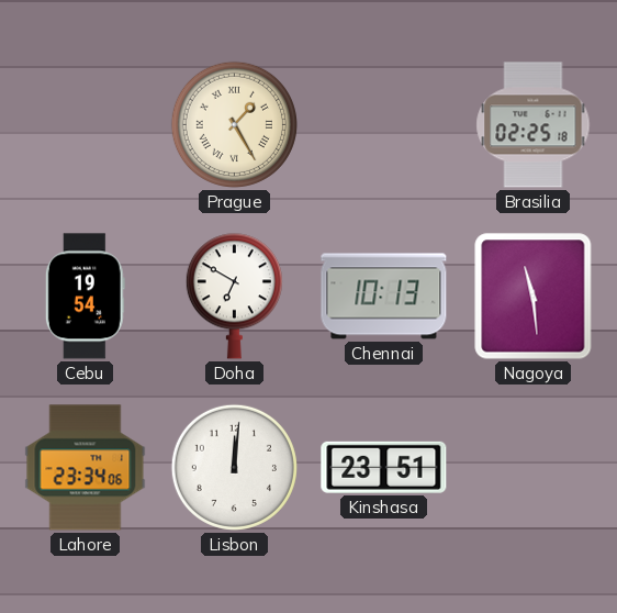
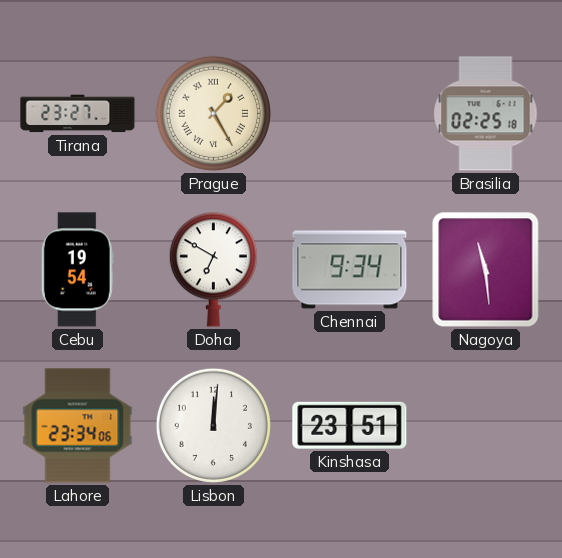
Tirana: none -> 23:27
Chennai: 10:13 -> 9:34
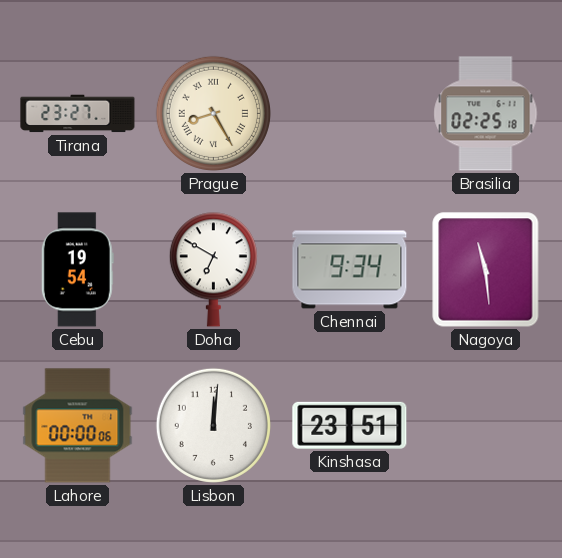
Prague: 1:25 -> 8:25
Lahore: 23:34 -> 00:00
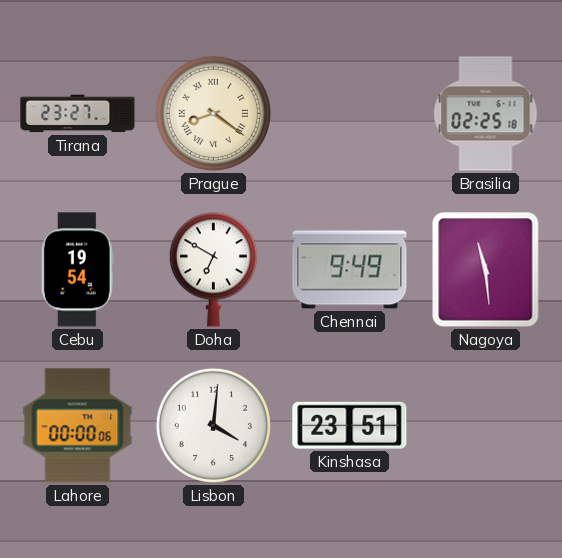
Prague: 8:25 -> 8:21
Chennai: 9:34 -> 9:49
Lisbon: 12:01 -> 4:01
